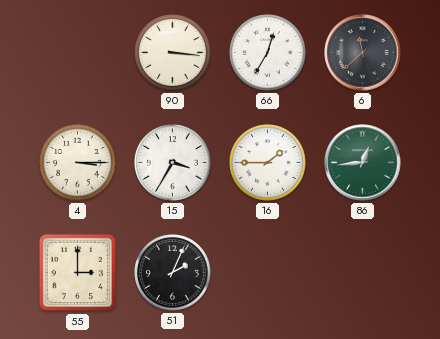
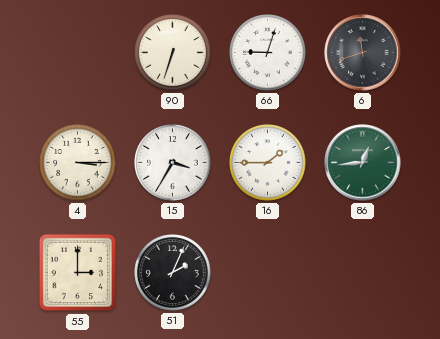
90: 3:16 -> 6:33
66: 12:35 -> 9:03
6: 11:38 -> 11:42
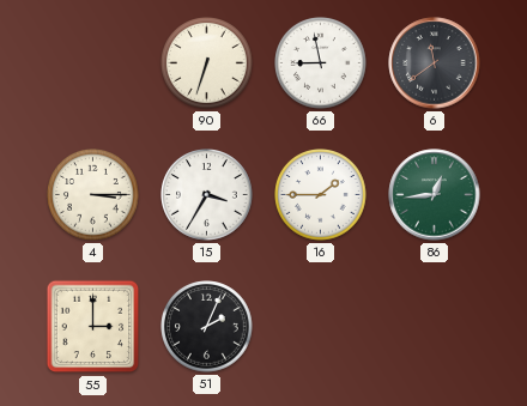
66: 9:03 -> 8:58
6: 11:42 -> 11:39
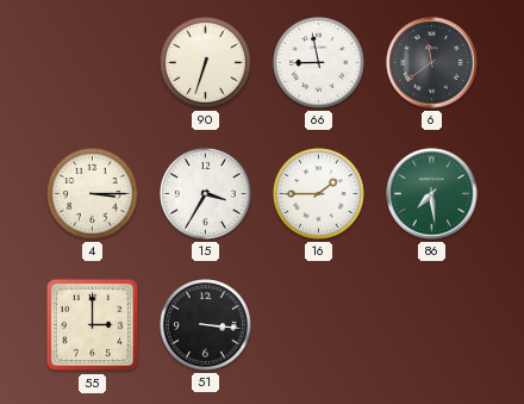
86: 12:44 -> 7:29
51: 2:04 -> 3:16
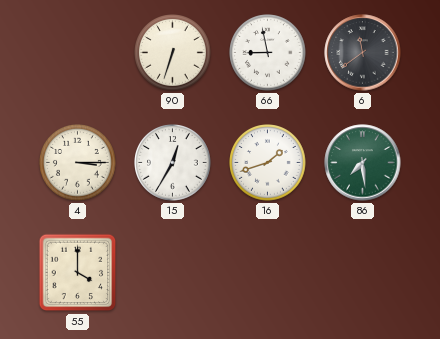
15: 3:35 -> 12:35
16: 1:45 -> 1:42
55: 3:00 -> 4:00
51: 3:16 -> none
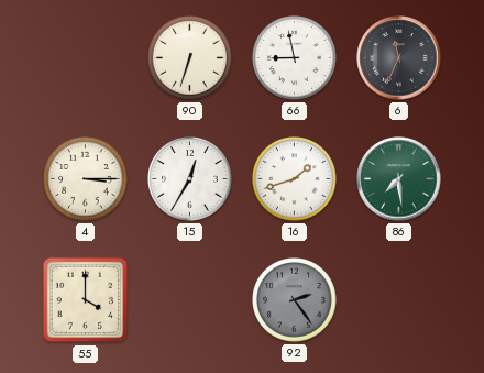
6: 11:39 -> 11:34
92: none -> 2:24
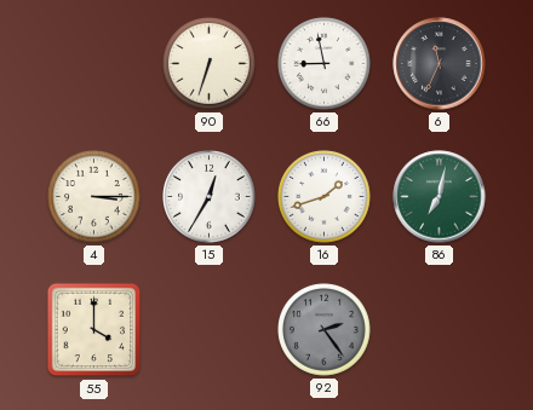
86: 7:29 -> 7:02
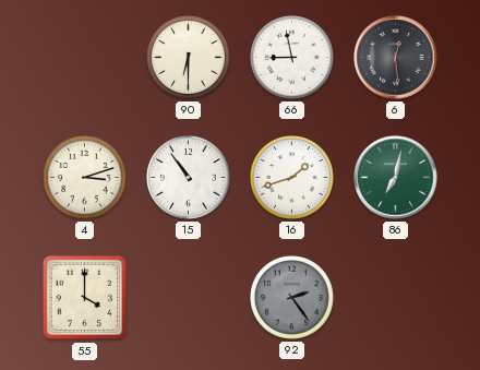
90: 6:33 -> 6:30
6: 11:34 -> 12:29
4: 3:15 -> 3:12
15: 12:35 -> 10:54
